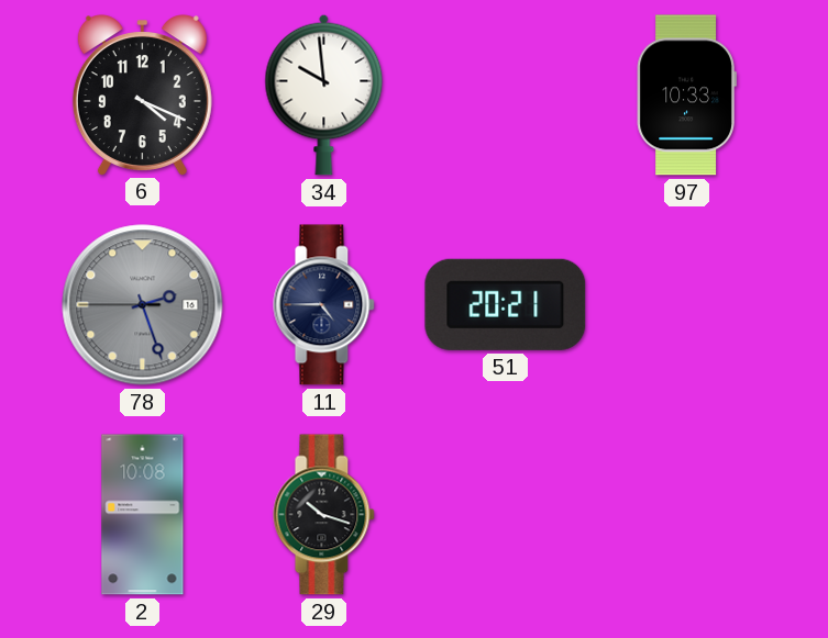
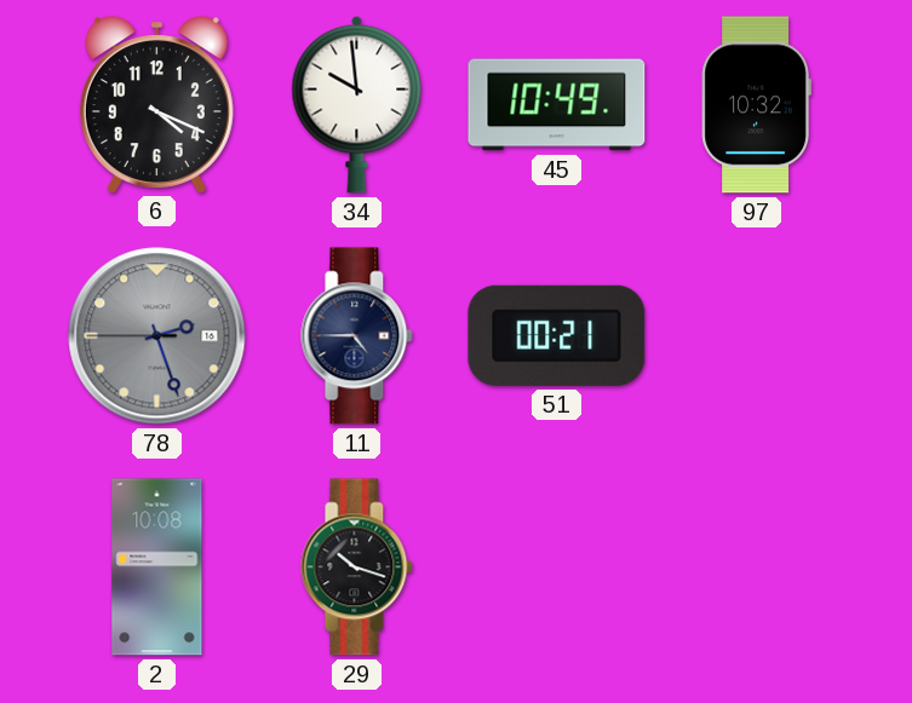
45: none -> 10:49
97: 10:33 -> 10:32
51: 20:21 -> 00:21
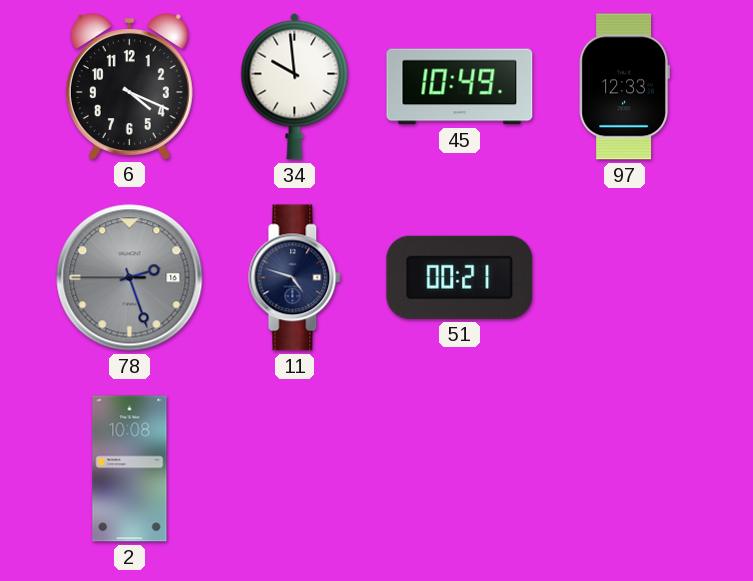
97: 10:32 -> 12:33
11: 4:45 -> 4:48
29: 10:18 -> none
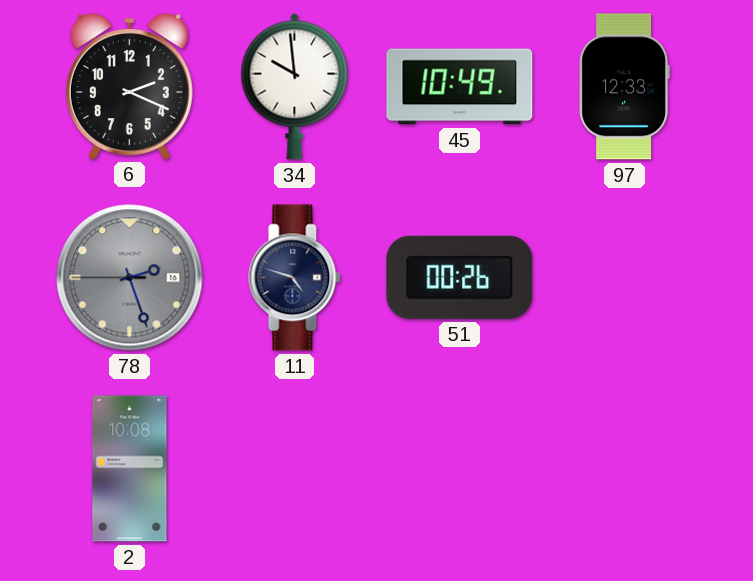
6: 4:19 -> 2:19
51: 00:21 -> 00:26
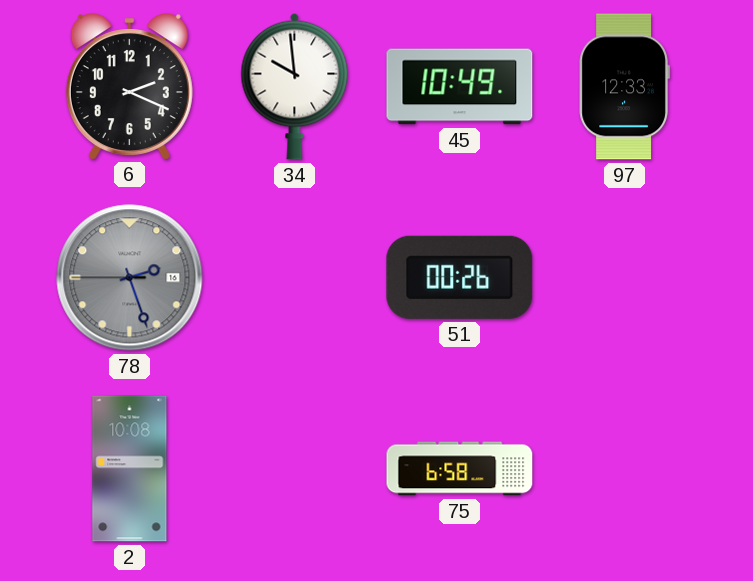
11: 4:48 -> none
75: none -> 6:58
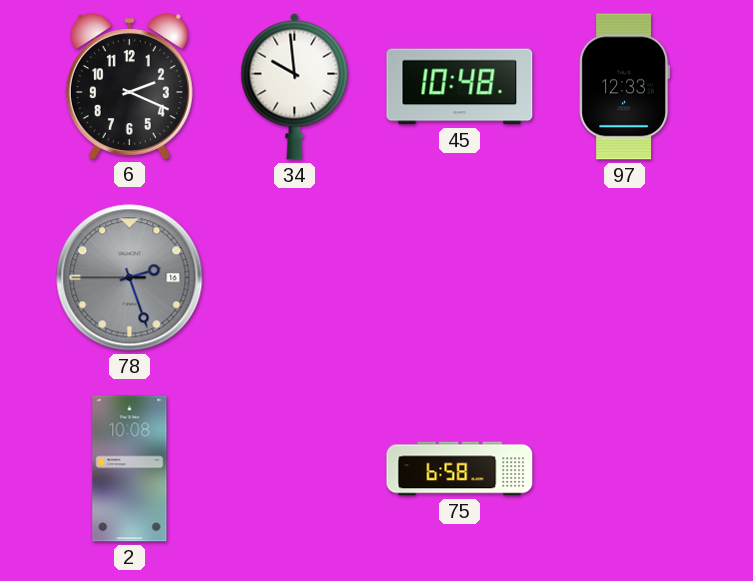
45: 10:49 -> 10:48
51: 00:26 -> none
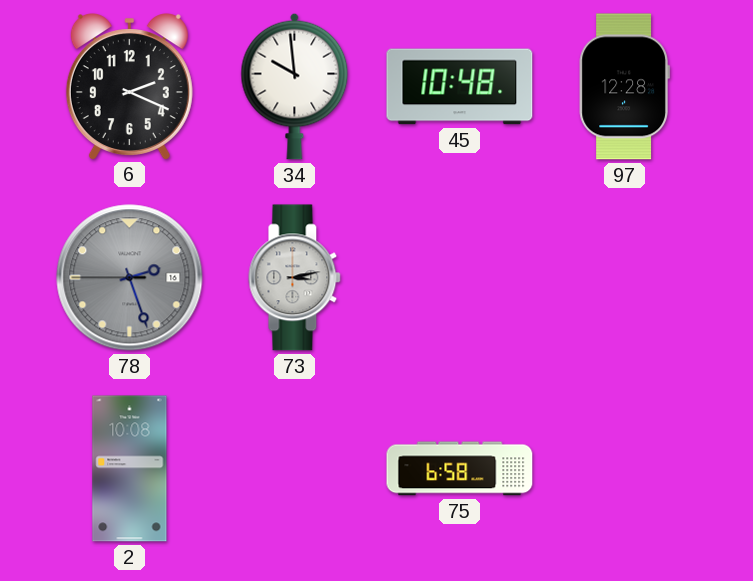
97: 12:33 -> 12:28
73: none -> 3:13
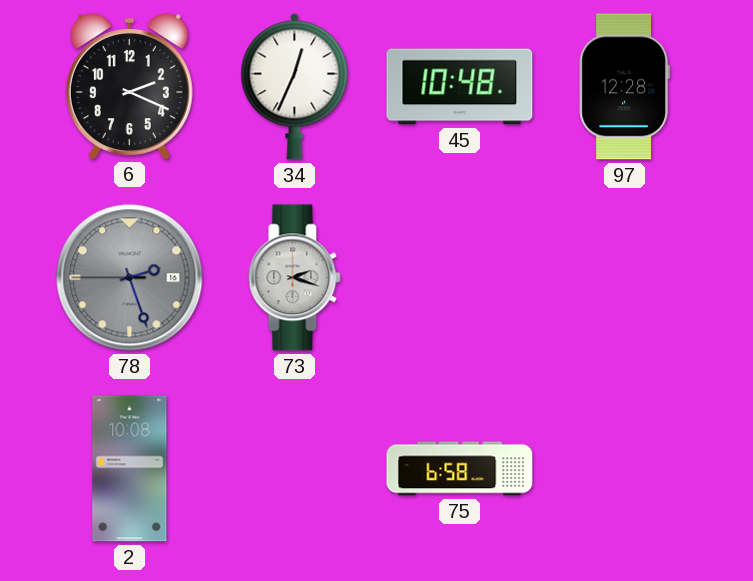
34: 9:59 -> 12:34
73: 3:13 -> 2:18
